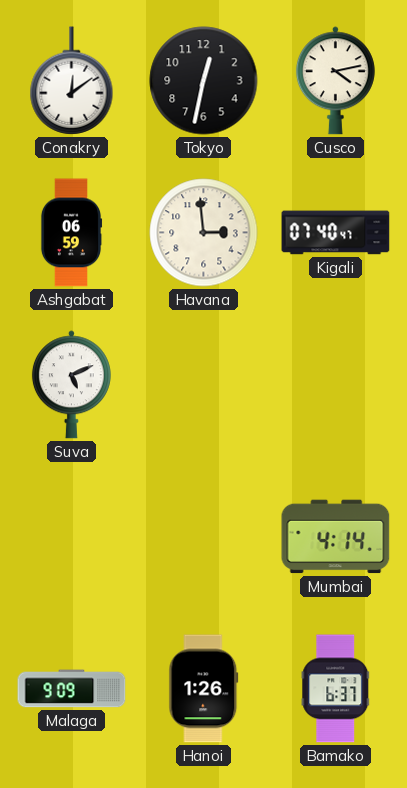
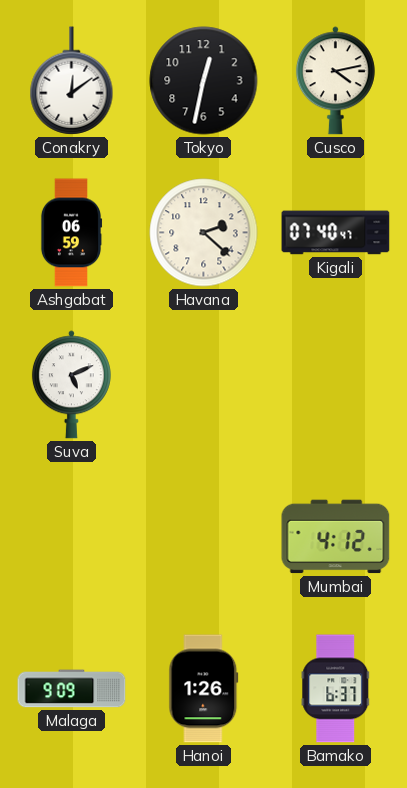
Havana: 2:59 -> 2:22
Mumbai: 4:14 -> 4:12
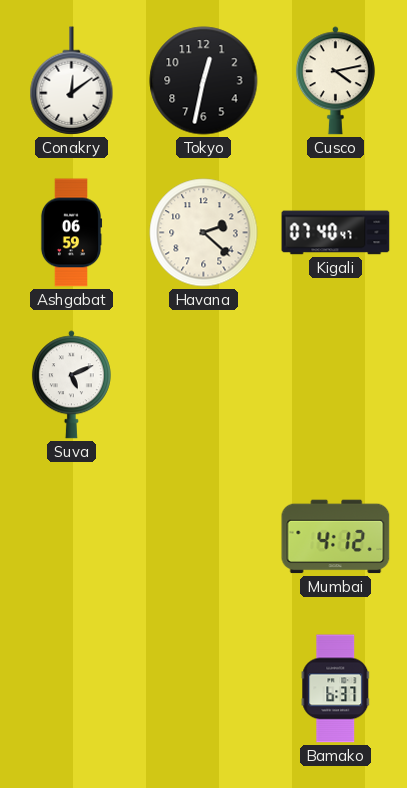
Malaga: 9:09 -> none
Hanoi: 1:26 -> none
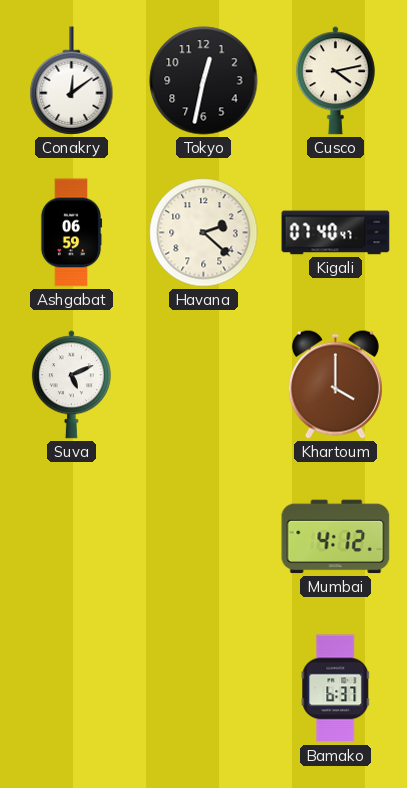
Khartoum: none -> 4:00
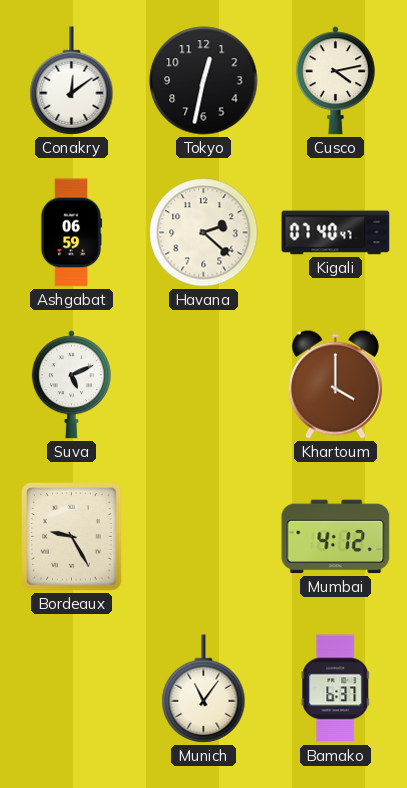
Bordeaux: none -> 9:25
Munich: none -> 11:06
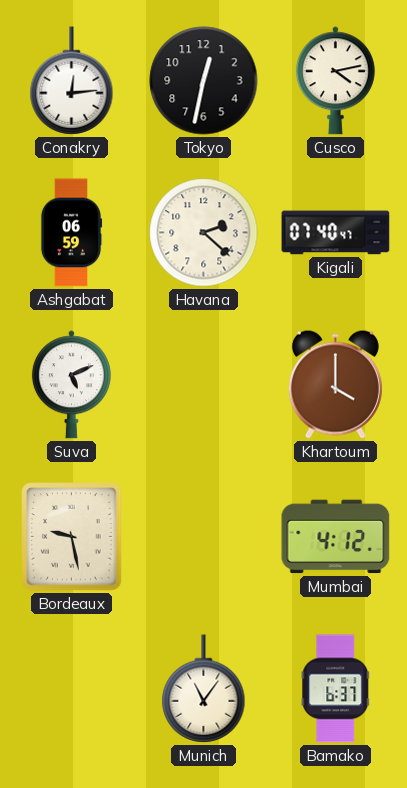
Conakry: 12:09 -> 12:14
Bordeaux: 9:25 -> 9:28
